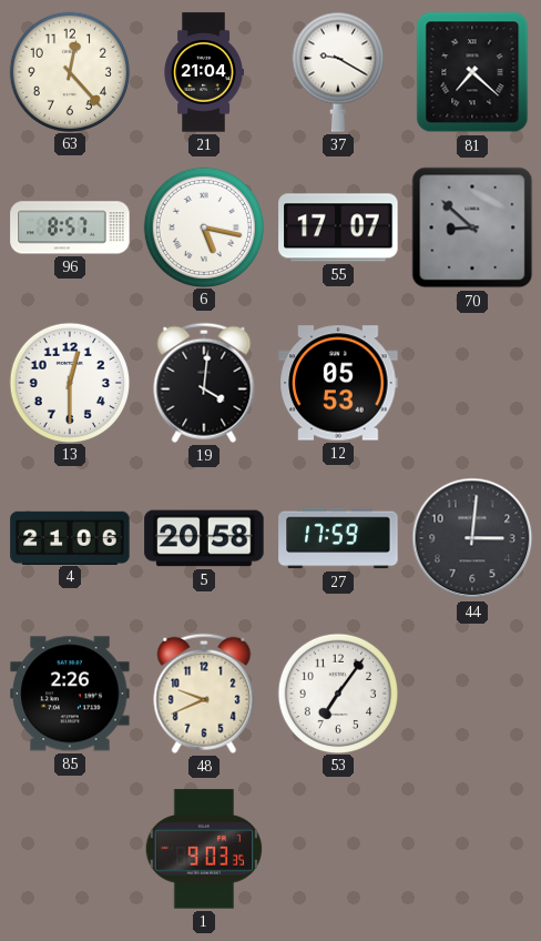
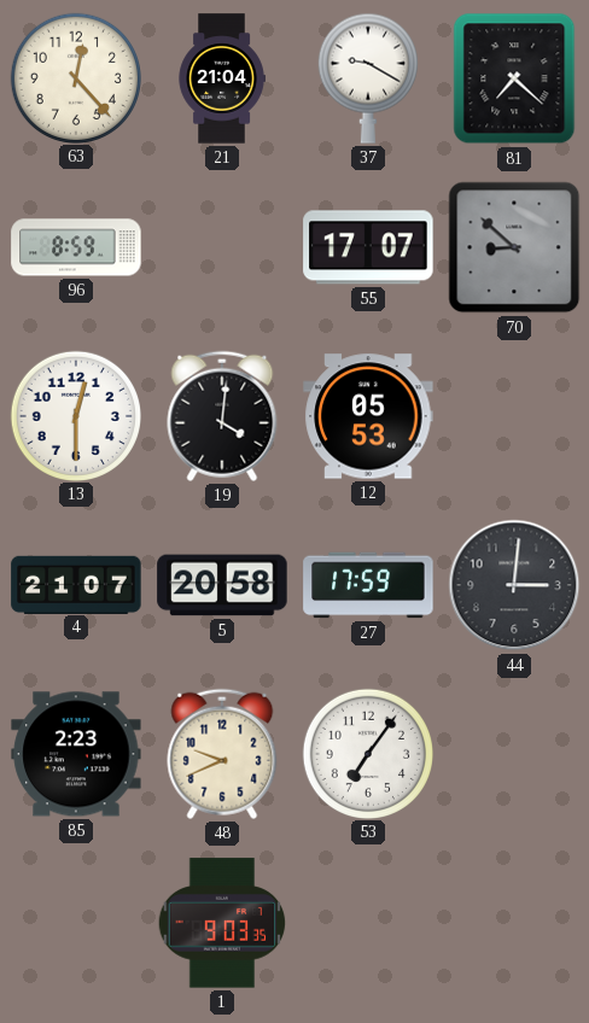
96: 8:57 -> 8:59
6: 5:17 -> none
4: 21:06 -> 21:07
85: 2:26 -> 2:23
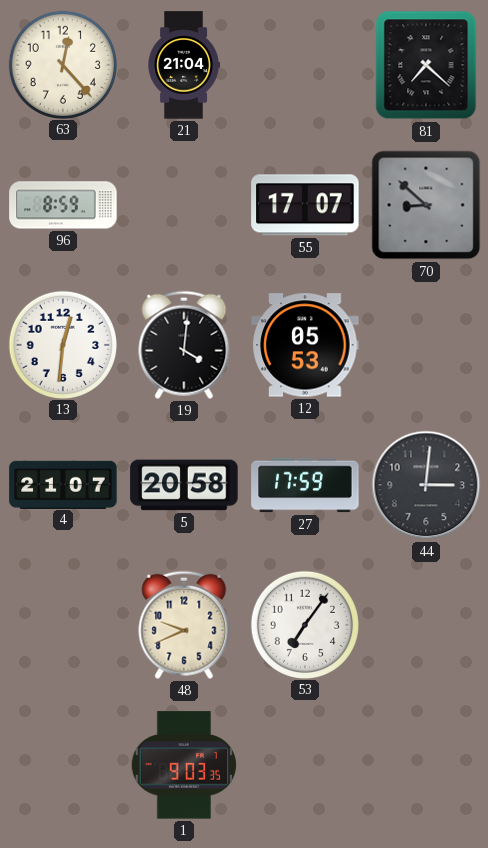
37: 9:20 -> none
13: 12:30 -> 12:31
85: 2:23 -> none
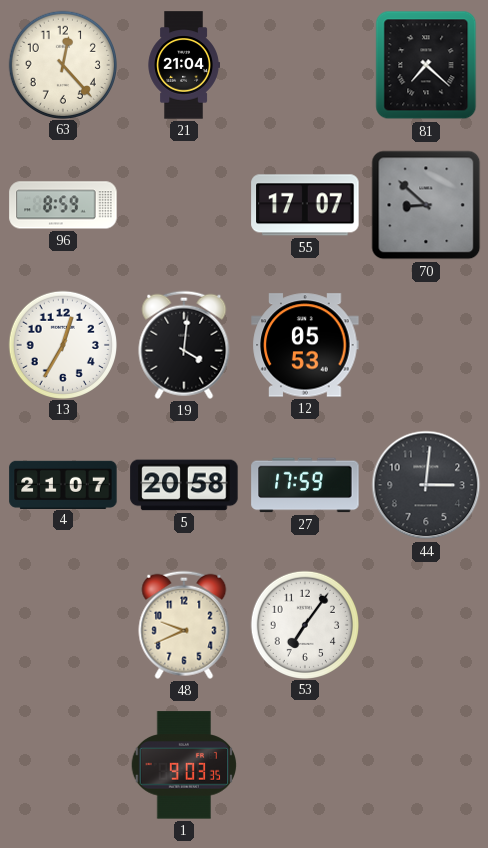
13: 12:31 -> 12:35
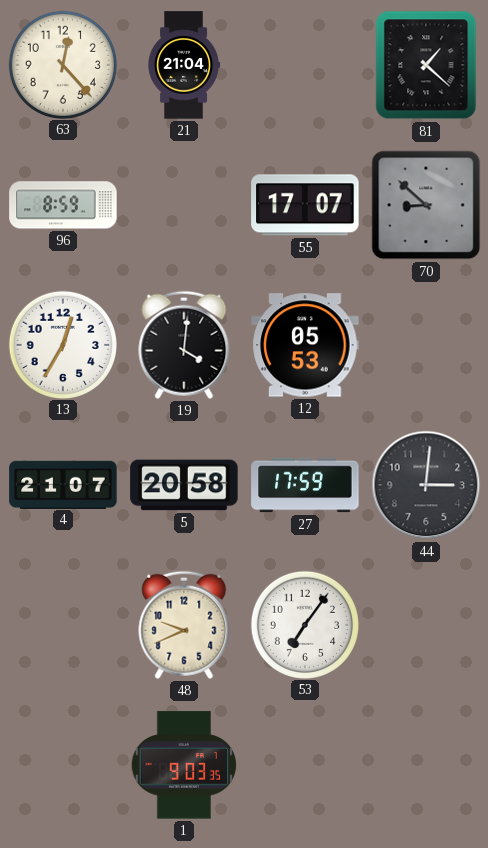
81: 7:22 -> 1:22
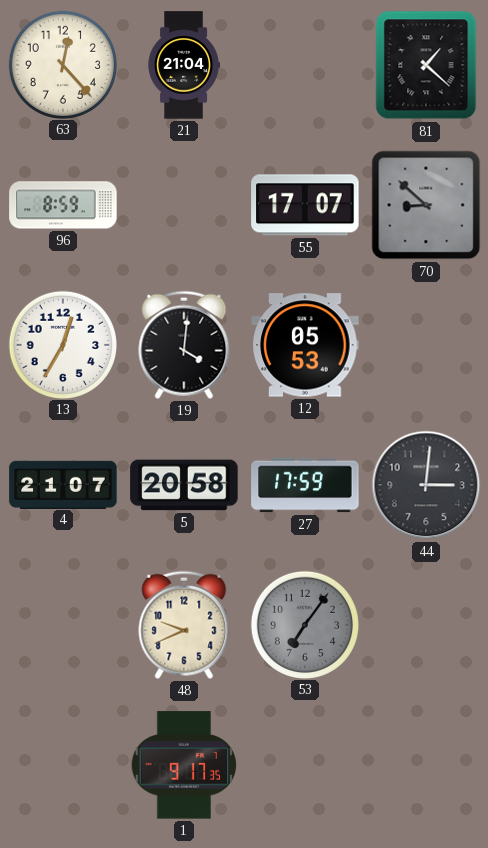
53 dial: white -> grey
1: 9:03 -> 9:17
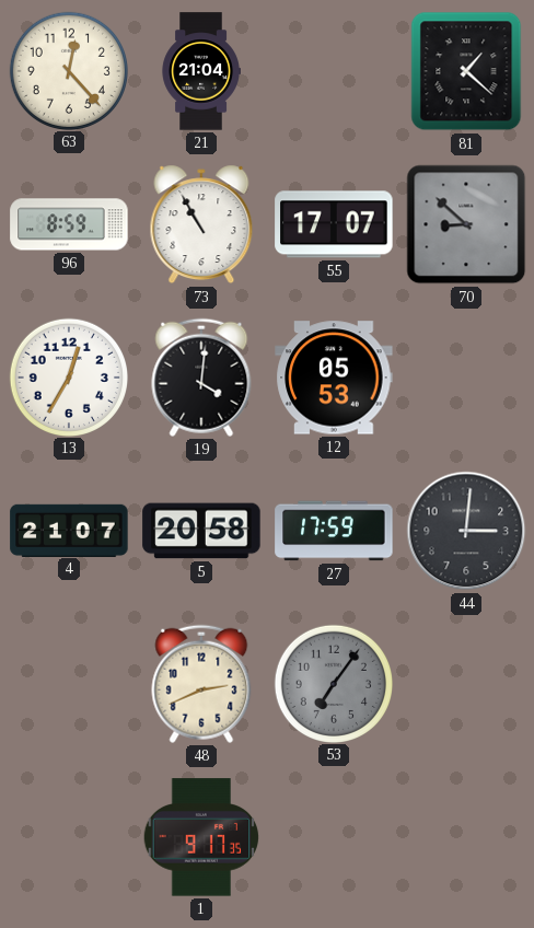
73: none -> 10:55
48: 9:41 -> 2:41
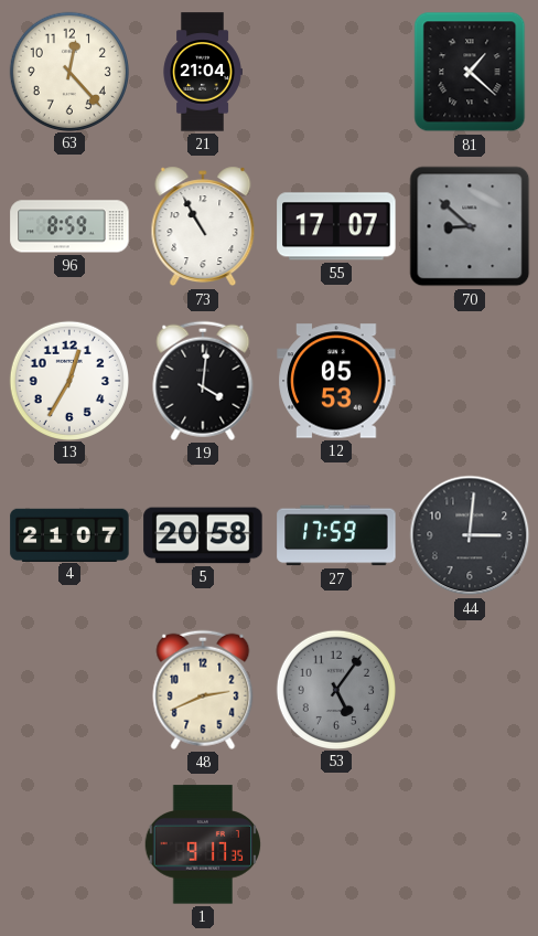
53: 7:06 -> 5:06
